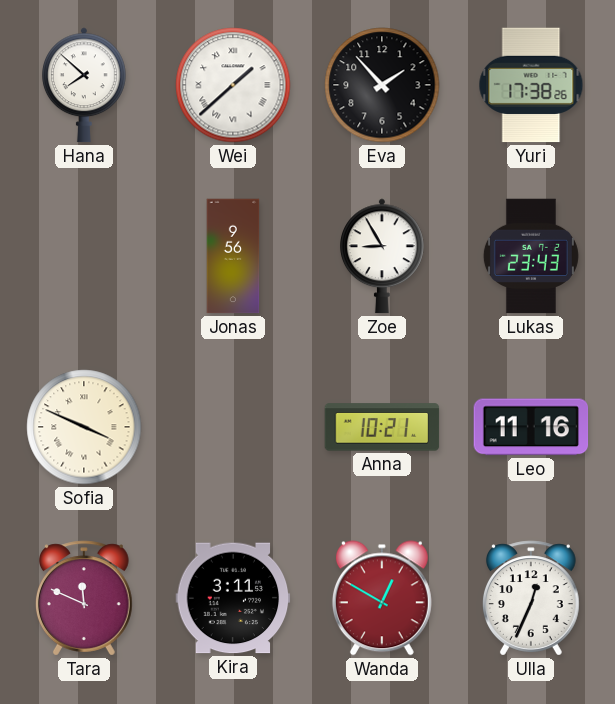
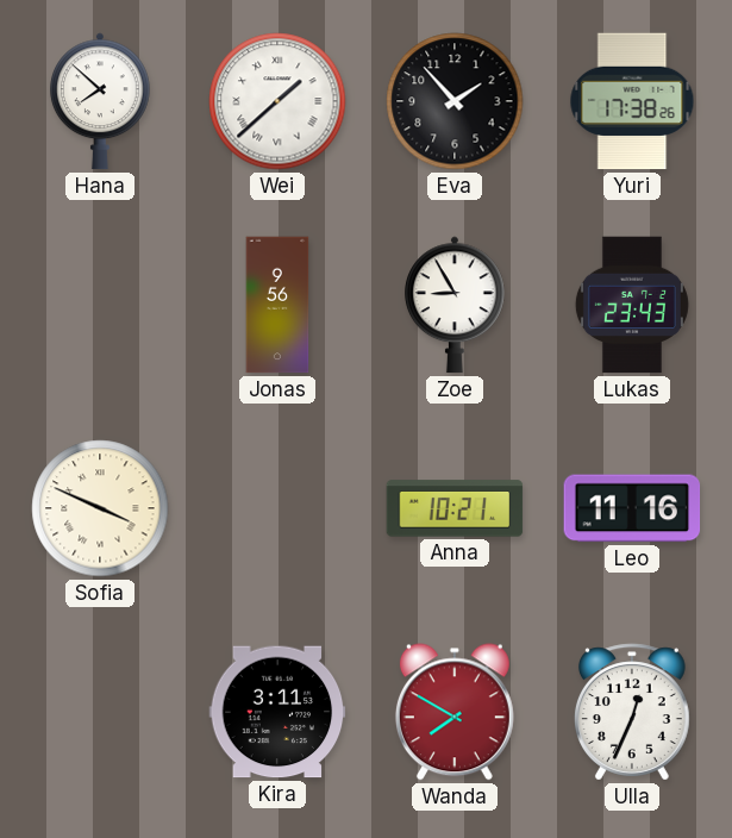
Tara: 11:49 -> none
Wanda: 12:50 -> 7:50
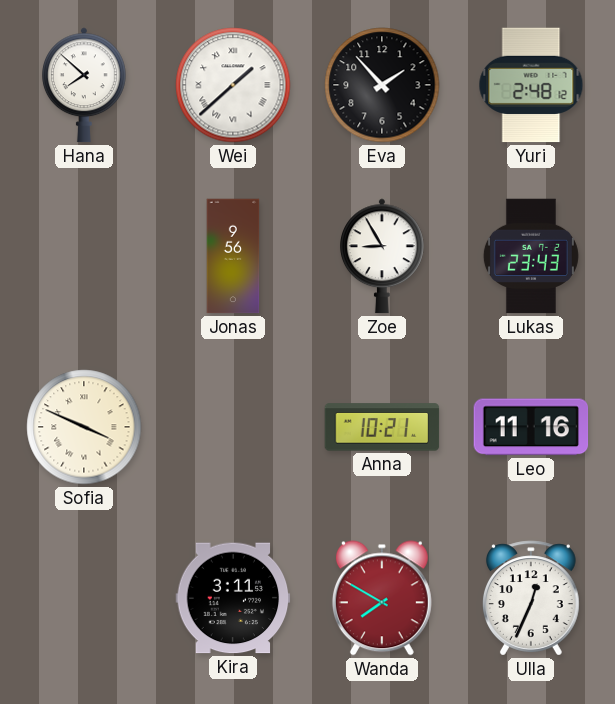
Yuri: 17:38 -> 2:48
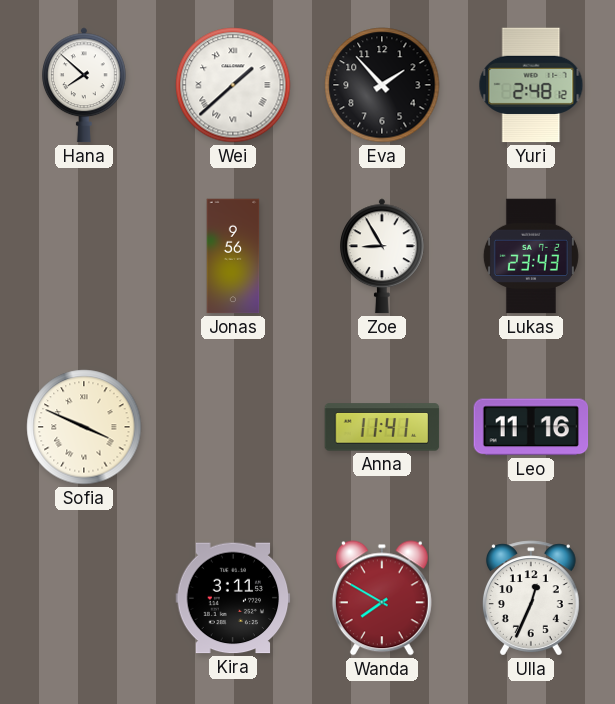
Anna: 10:21 -> 11:41
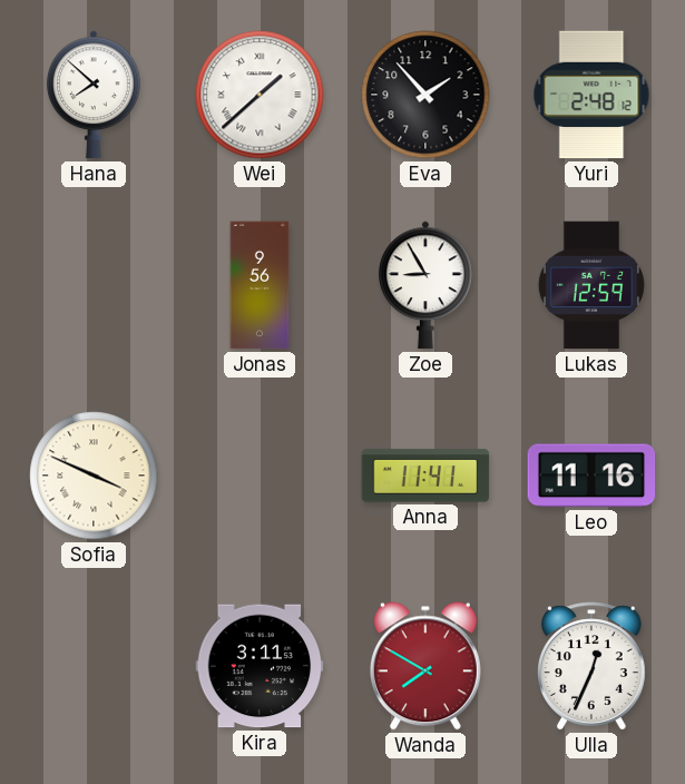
Lukas: 23:43 -> 12:59
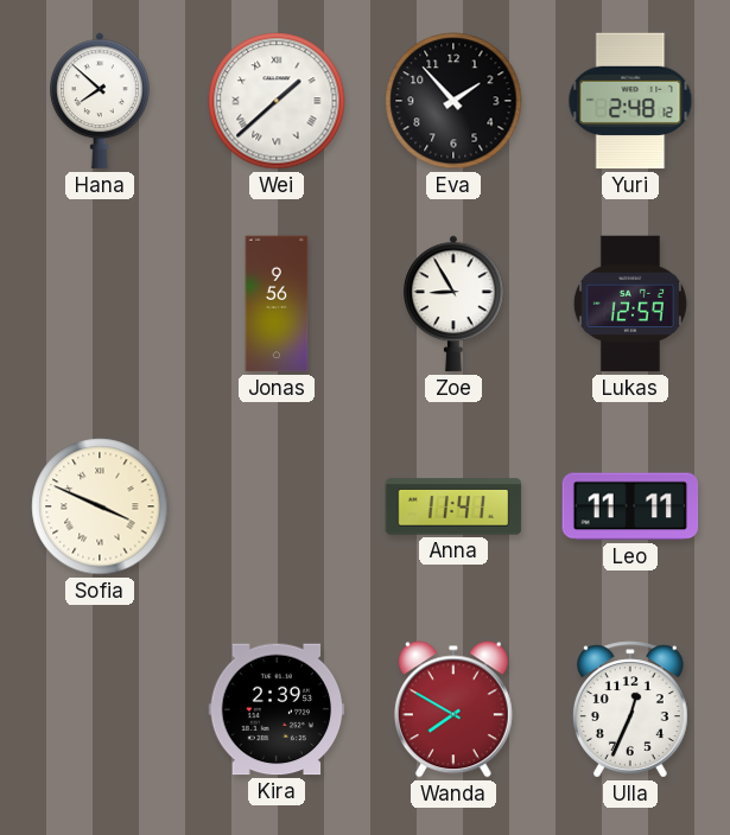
Leo: 11:16 -> 11:11
Kira: 3:11 -> 2:39
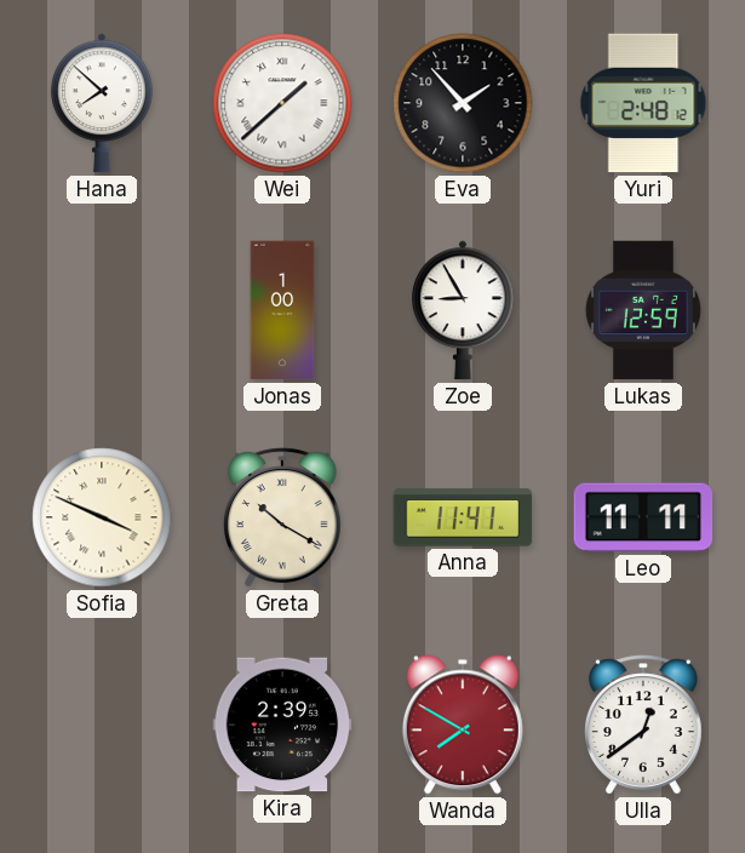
Jonas: 9:56 -> 1:00
Greta: none -> 10:20
Ulla: 12:34 -> 12:39
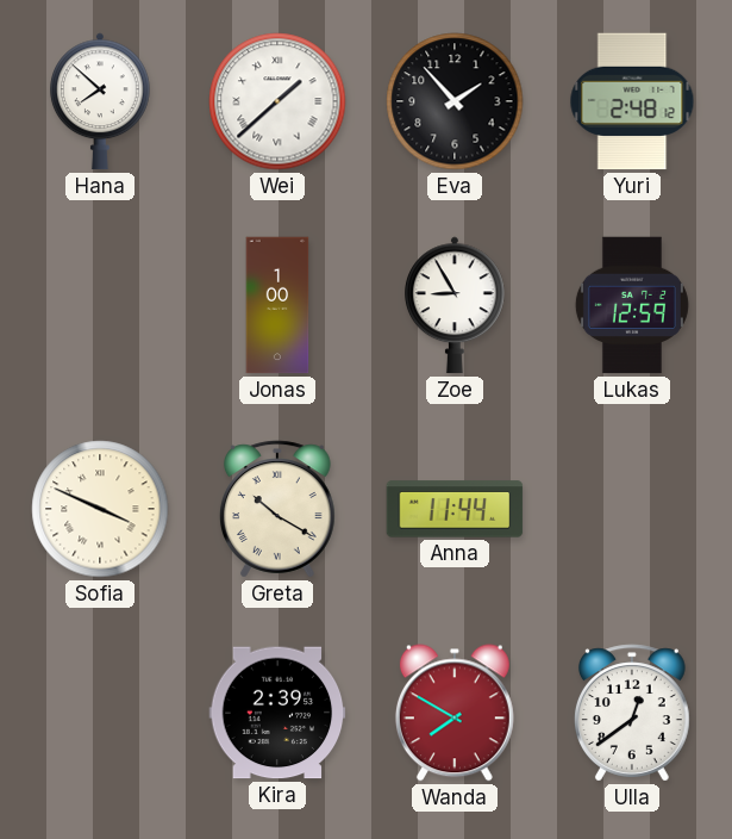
Anna: 11:41 -> 11:44
Leo: 11:11 -> none
